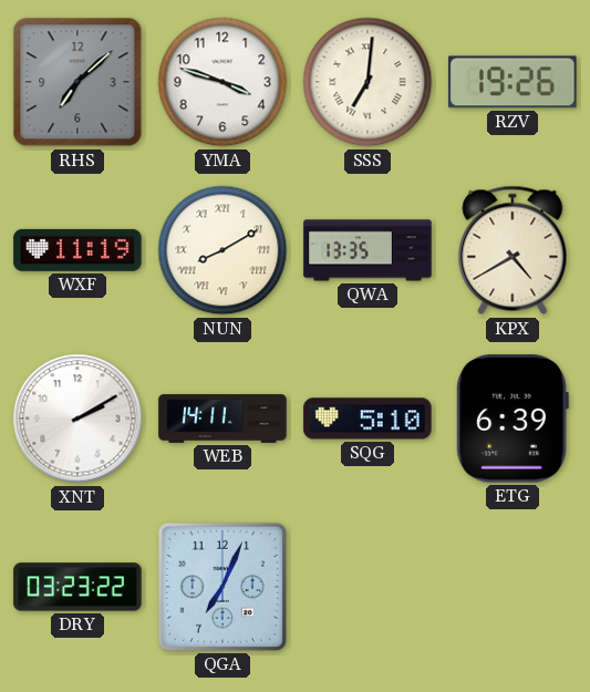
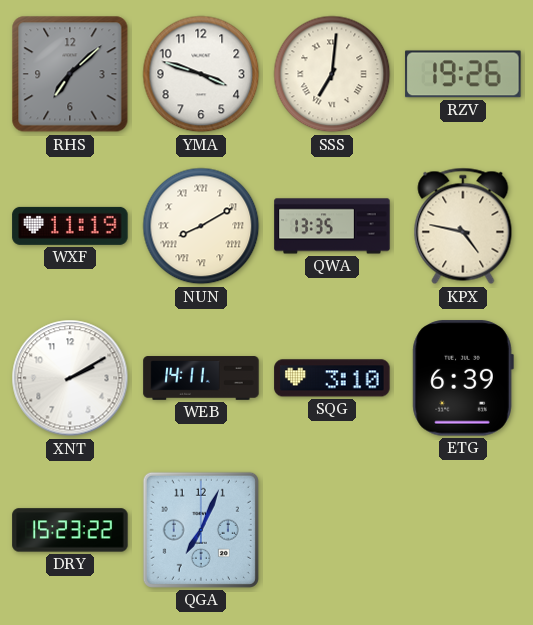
KPX: 4:40 -> 4:47
SQG: 5:10 -> 3:10
DRY: 03:23 -> 15:23
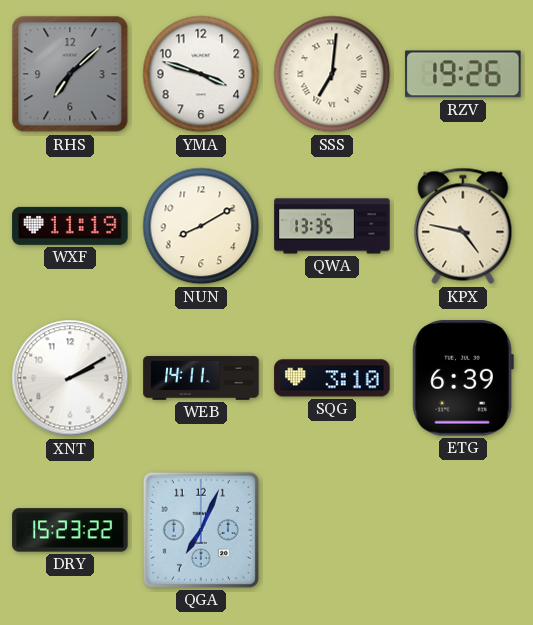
NUN numerals: Roman -> Arabic
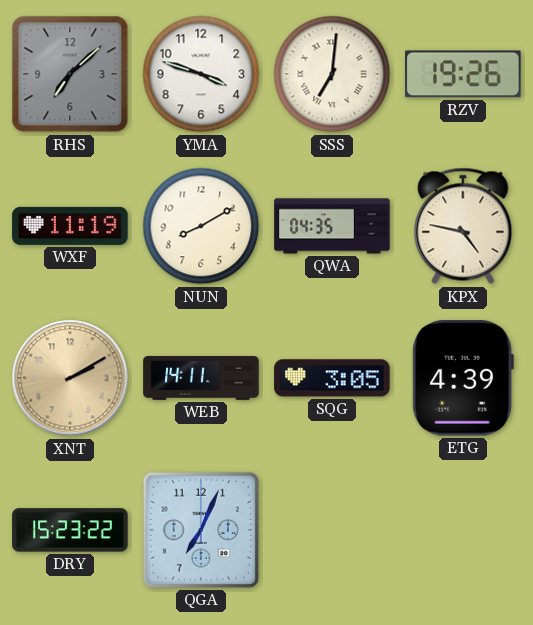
QWA: 13:35 -> 04:35
XNT dial: white -> champagne
SQG: 3:10 -> 3:05
ETG: 6:39 -> 4:39
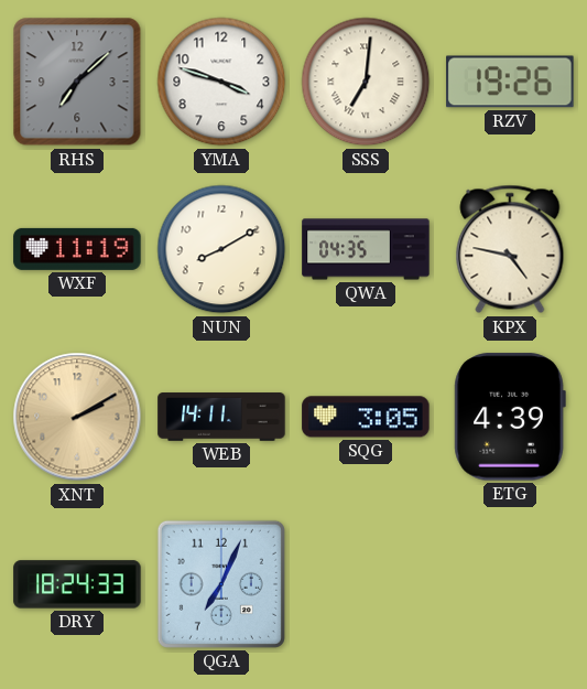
DRY: 15:23 -> 18:24
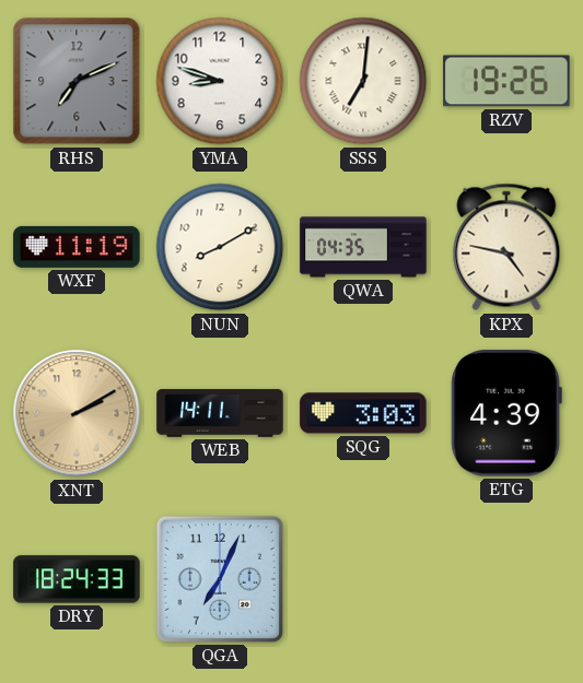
RHS: 7:08 -> 7:11
YMA: 3:48 -> 8:48
SQG: 3:05 -> 3:03
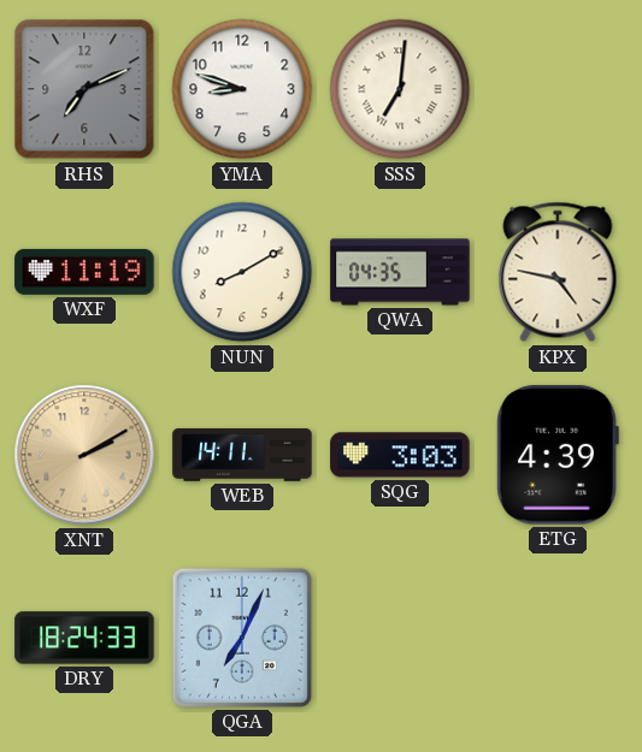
RZV: 19:26 -> none
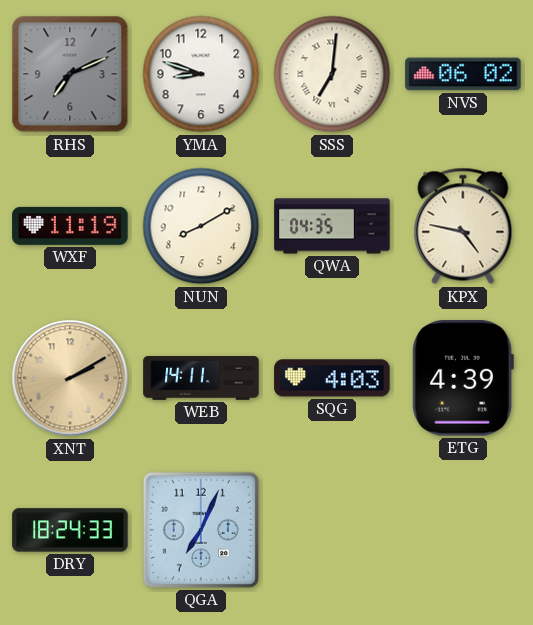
NVS: none -> 06:02
SQG: 3:03 -> 4:03
